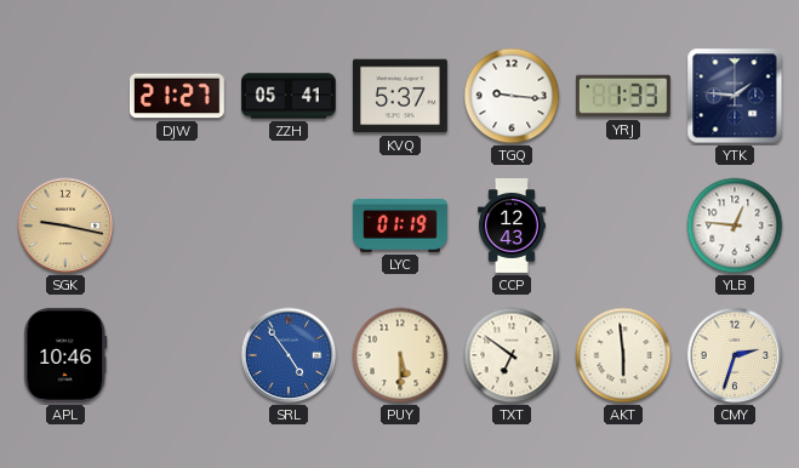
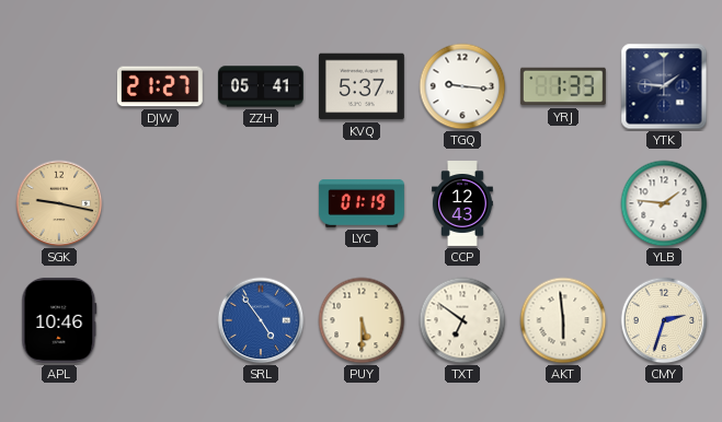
YLB: 12:46 -> 1:46
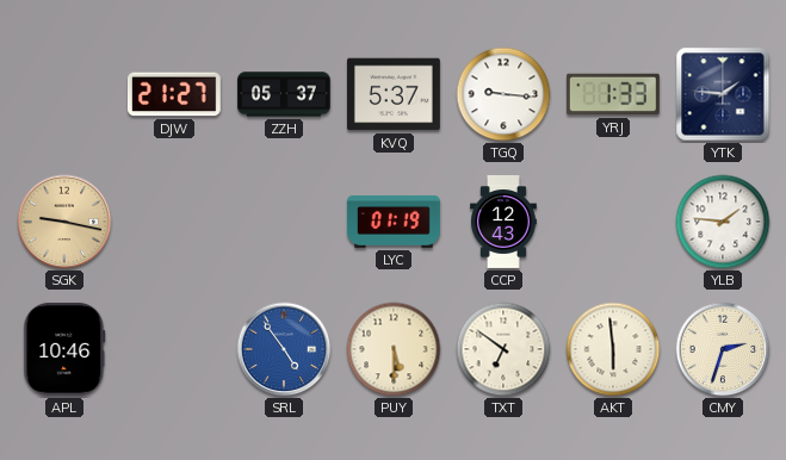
ZZH: 05:41 -> 05:37
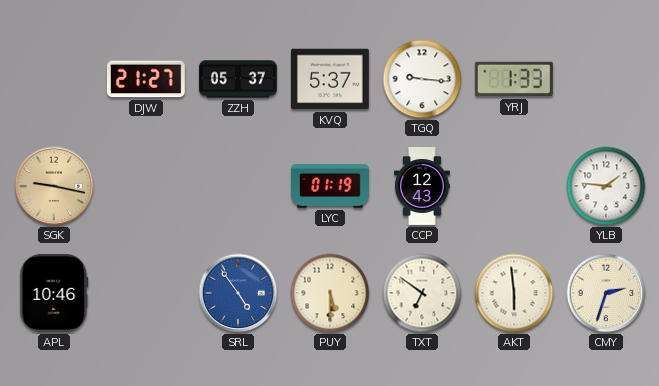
YTK: 1:46 -> none
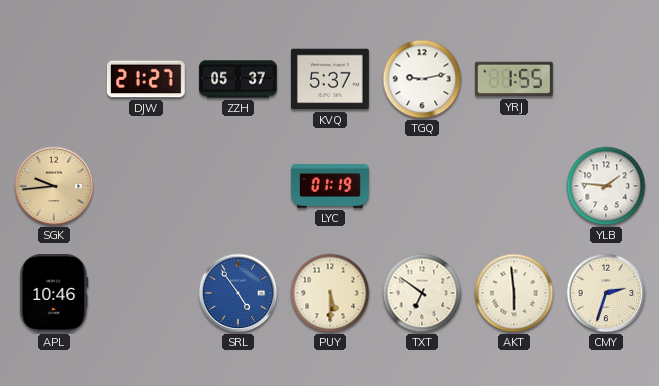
TGQ: 9:16 -> 9:13
YRJ: 1:33 -> 1:55
SGK: 9:17 -> 9:44
CCP: 12:43 -> none
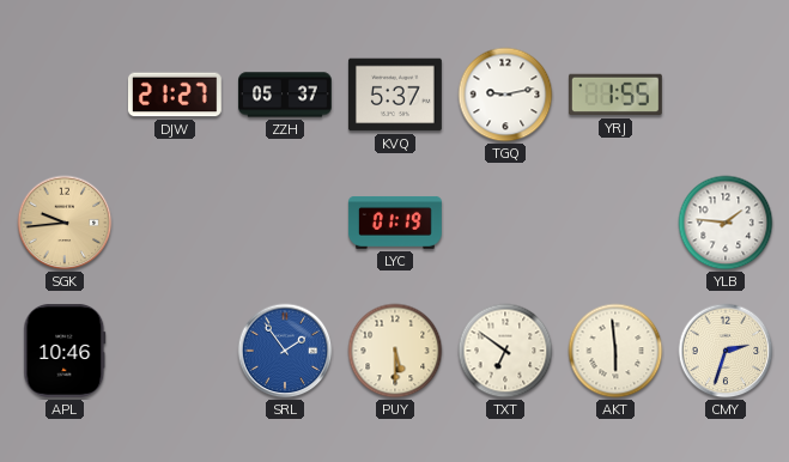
SRL: 4:54 -> 1:54
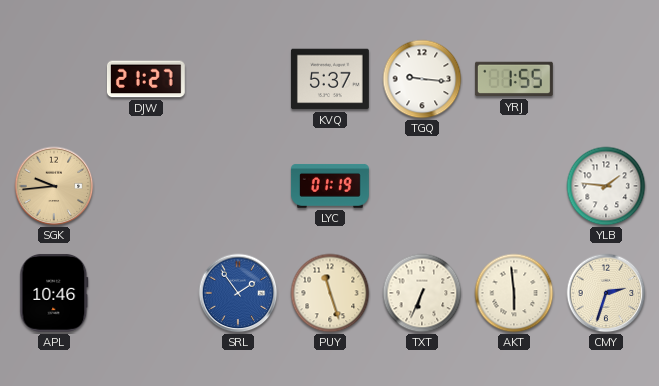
ZZH: 05:37 -> none
TGQ: 9:13 -> 9:16
PUY: 5:30 -> 11:27
TXT: 6:51 -> 6:34
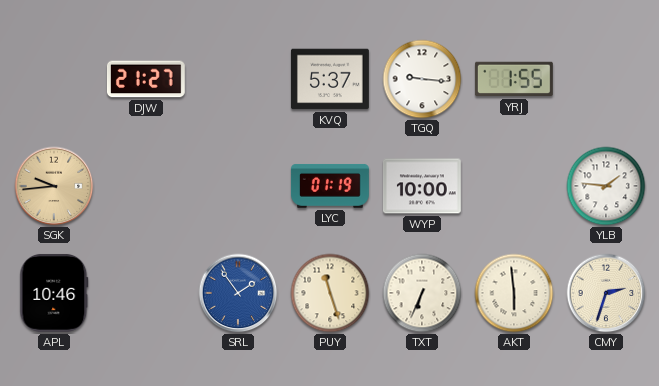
WYP: none -> 10:00
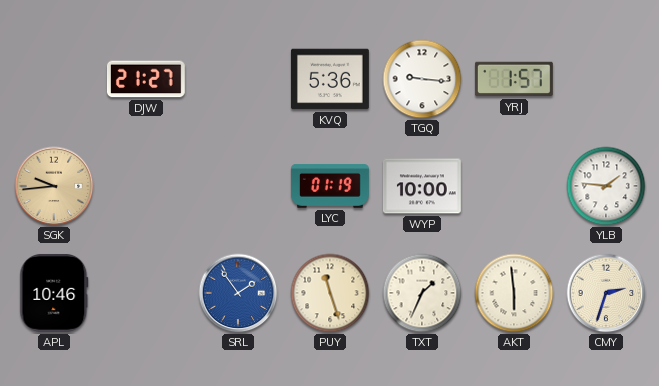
KVQ: 5:37 -> 5:36
YRJ: 1:55 -> 1:57
TXT: 6:34 -> 1:34
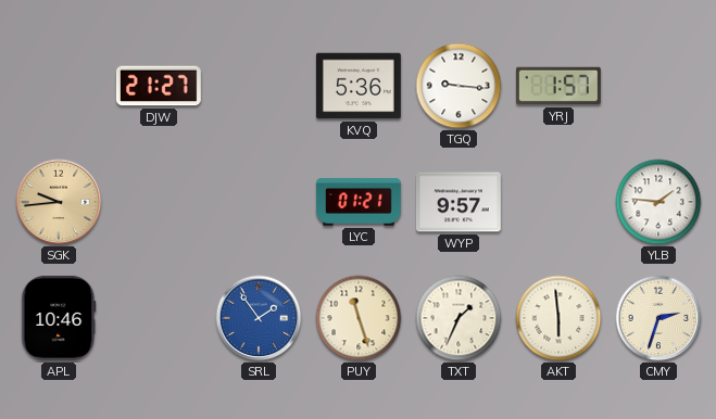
LYC: 01:19 -> 01:21
WYP: 10:00 -> 9:57
